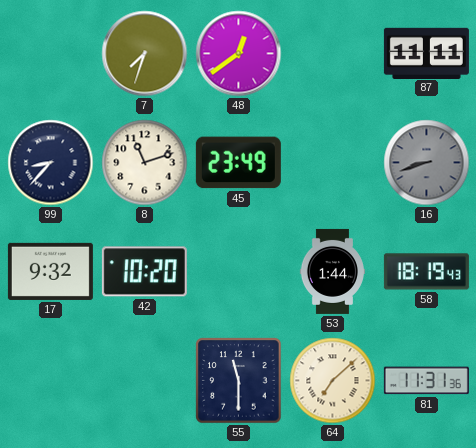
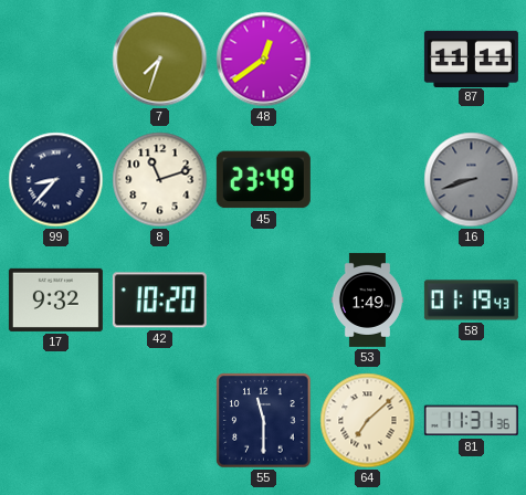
53: 1:44 -> 1:49
58: 18:19 -> 01:19
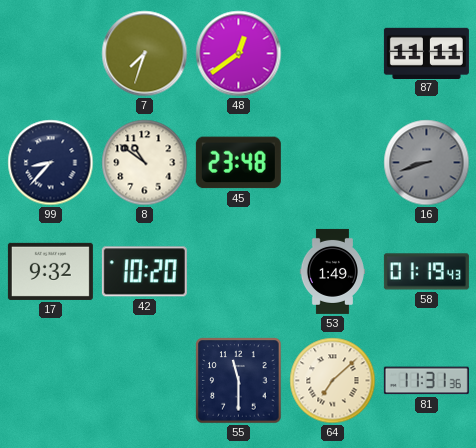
8: 11:12 -> 10:51
45: 23:49 -> 23:48
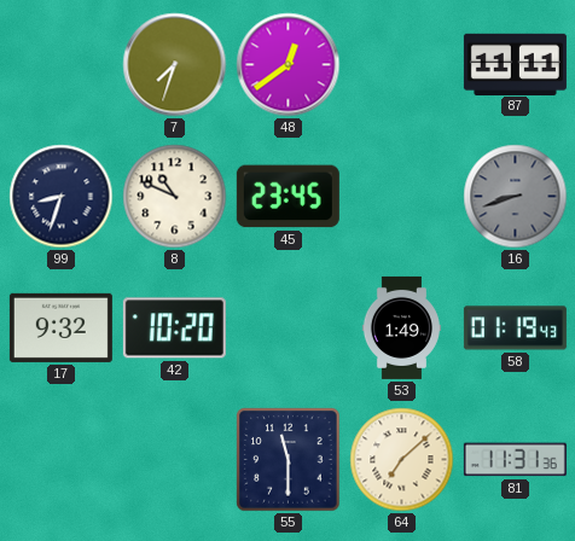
99: 8:37 -> 8:33
8: 10:51 -> 10:49
45: 23:48 -> 23:45
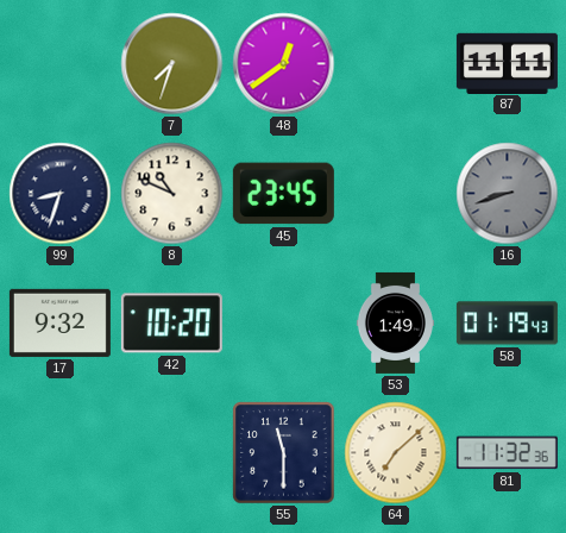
81: 11:31 -> 11:32
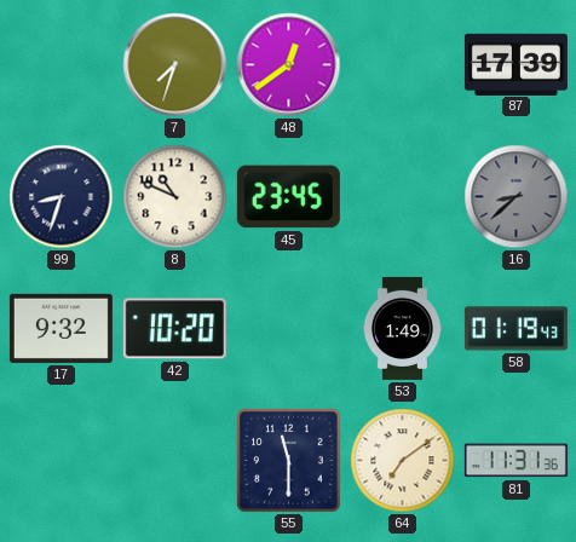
87: 11:11 -> 17:39
16: 8:42 -> 8:38
64: 7:08 -> 7:09
81: 11:32 -> 11:31
